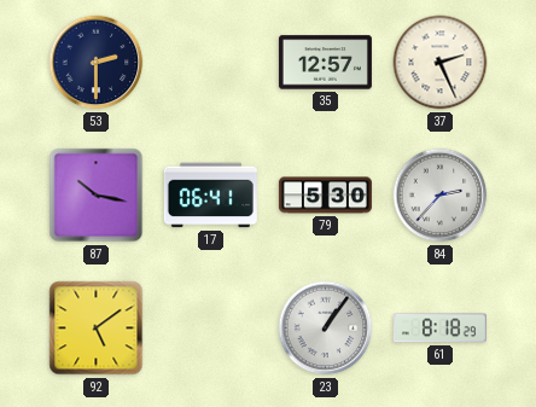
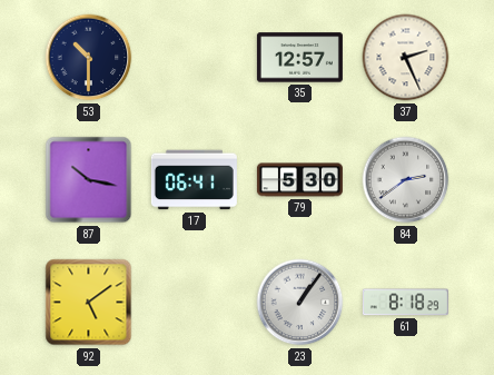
53: 2:30 -> 10:30
84: 2:37 -> 2:39
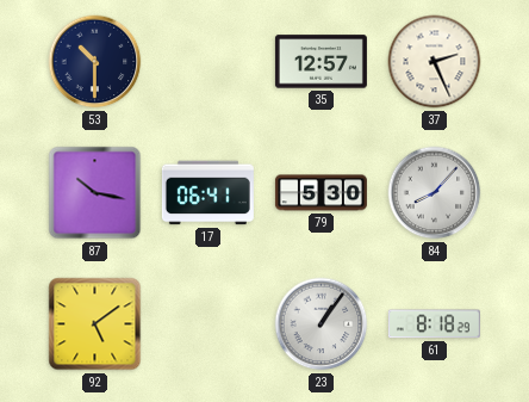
84: 2:39 -> 8:07
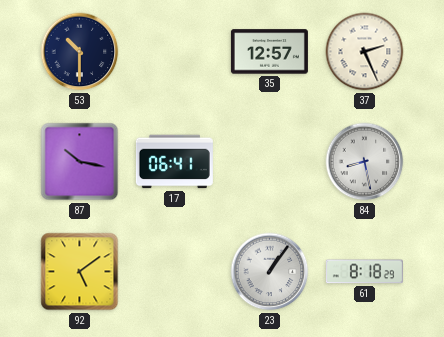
79: 5:30 -> none
84: 8:07 -> 8:28
